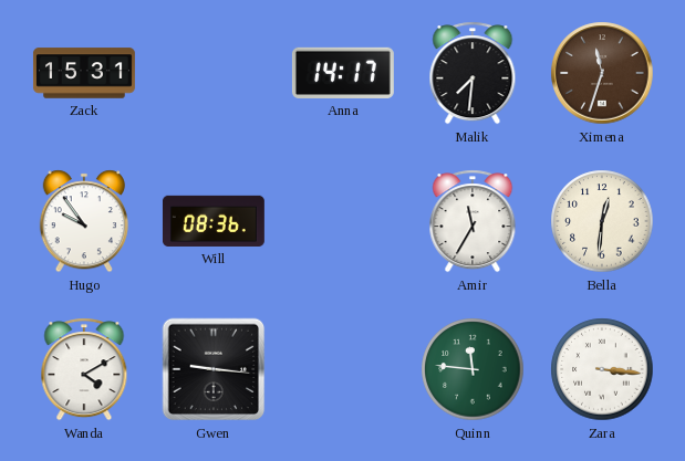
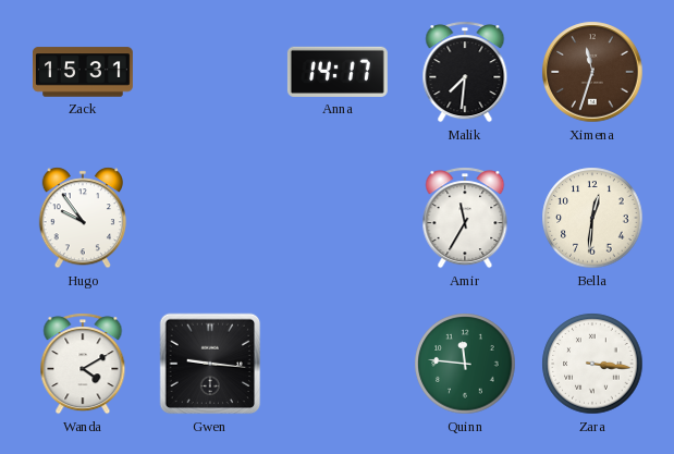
Will: 08:36 -> none
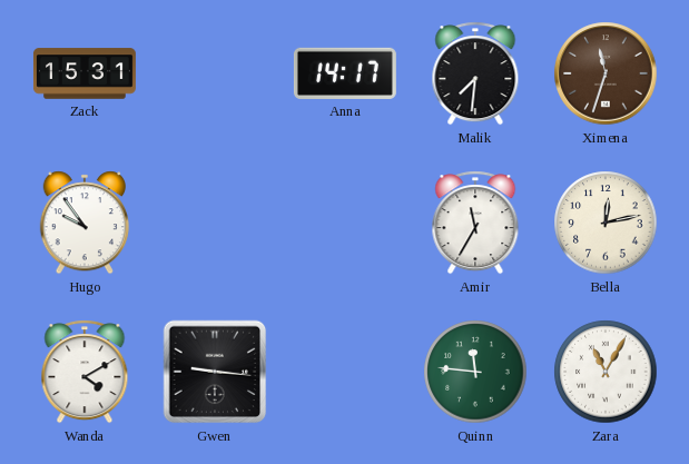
Bella: 12:31 -> 12:13
Zara: 3:16 -> 11:05
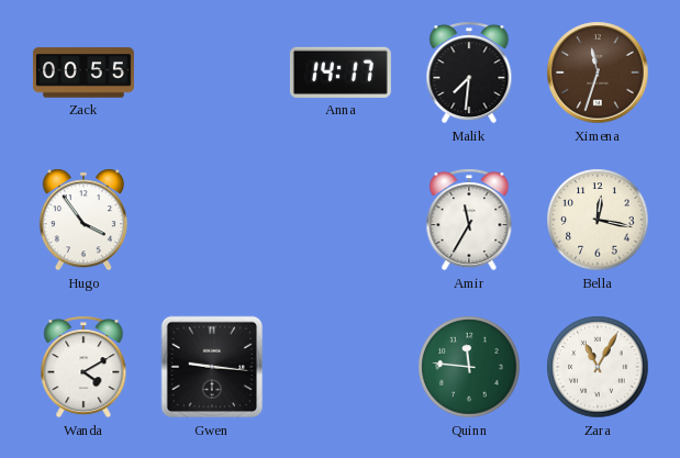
Zack: 15:31 -> 00:55
Hugo: 9:54 -> 3:54
Bella: 12:13 -> 12:17
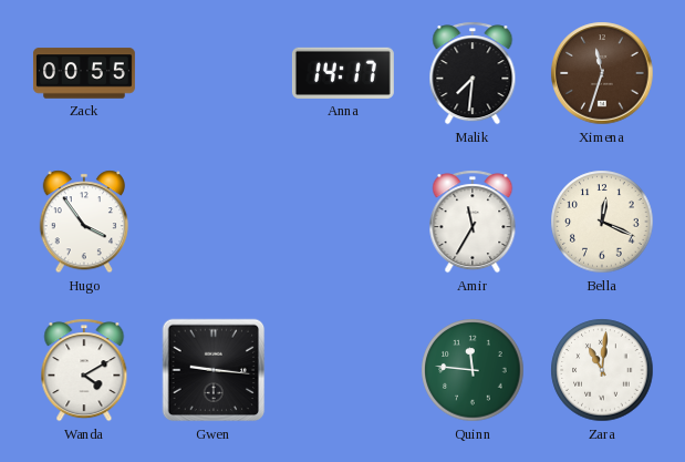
Bella: 12:17 -> 12:19
Zara: 11:05 -> 11:01
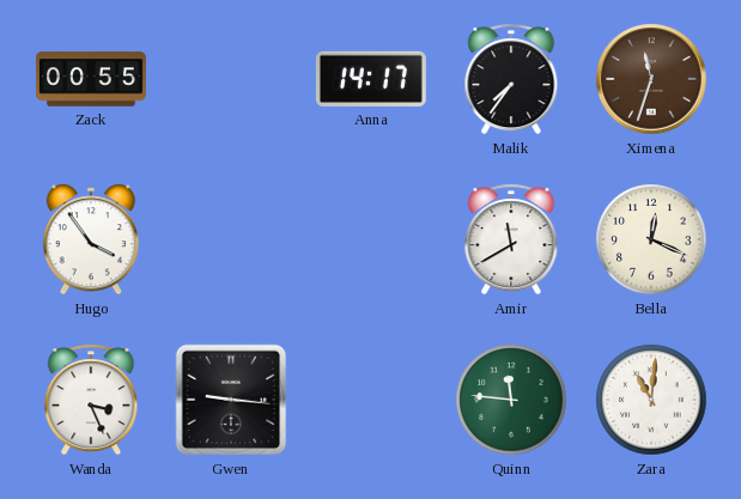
Malik: 7:31 -> 7:36
Amir: 11:35 -> 11:40
Wanda: 4:10 -> 3:26
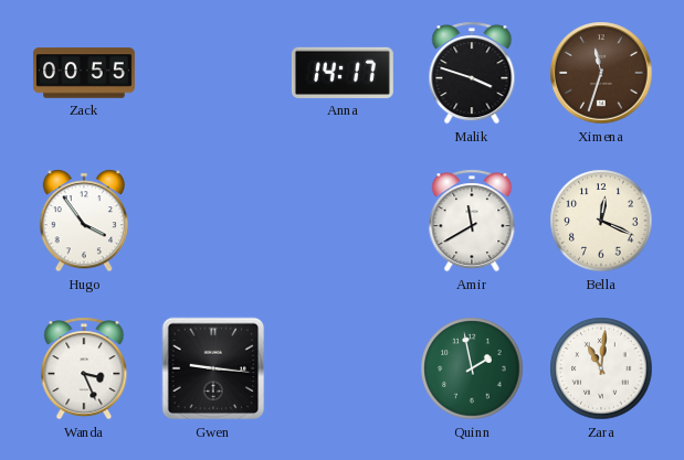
Malik: 7:36 -> 3:48
Quinn: 11:46 -> 1:58
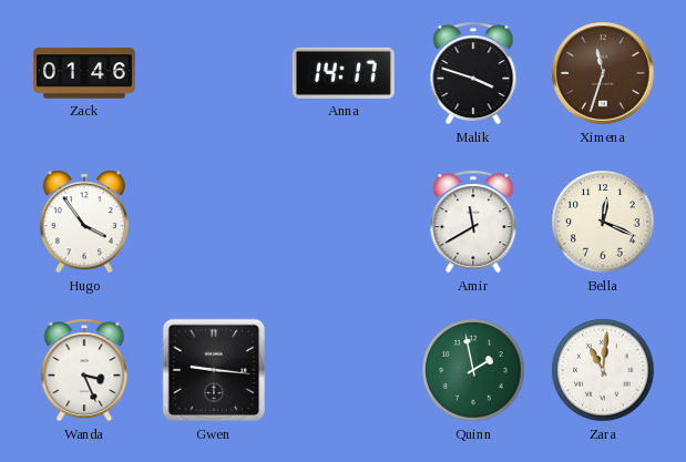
Zack: 00:55 -> 01:46
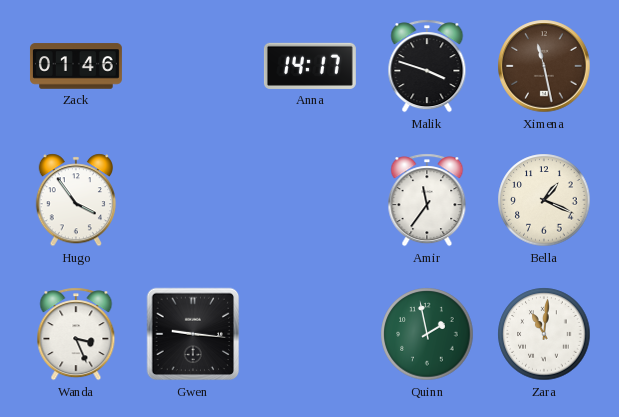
Ximena: 11:33 -> 11:28
Amir: 11:40 -> 11:36
Bella: 12:19 -> 1:19
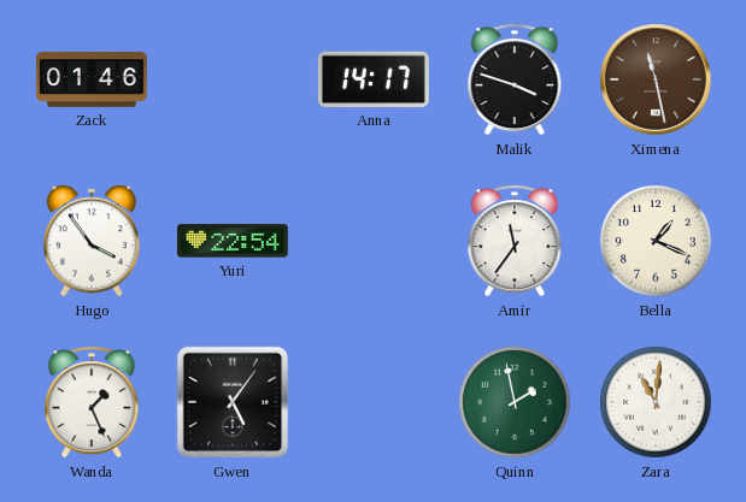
Yuri: none -> 22:54
Wanda: 3:26 -> 1:26
Gwen: 9:16 -> 5:06
